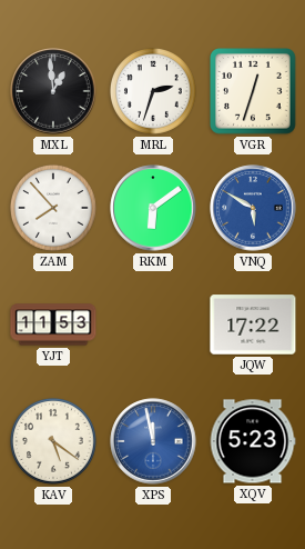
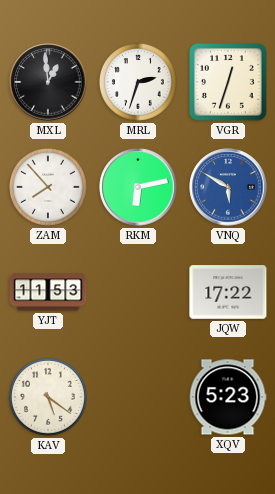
RKM: 6:09 -> 6:13
XPS: 11:58 -> none
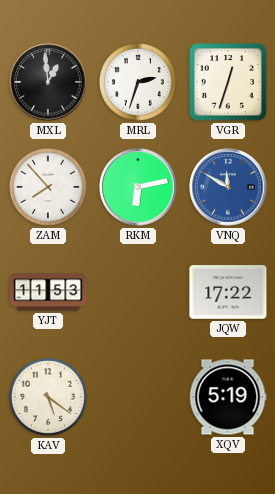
VNQ: 5:50 -> 11:50
XQV: 5:23 -> 5:19
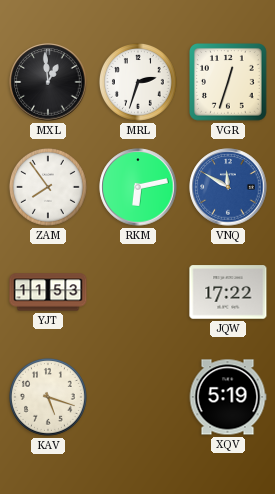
ZAM: 7:53 -> 7:54
KAV: 5:21 -> 5:18
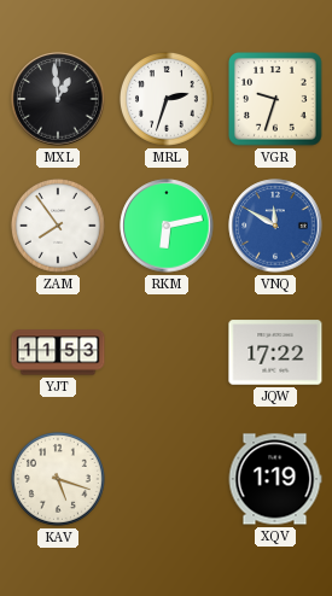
VGR: 12:33 -> 9:33
XQV: 5:19 -> 1:19
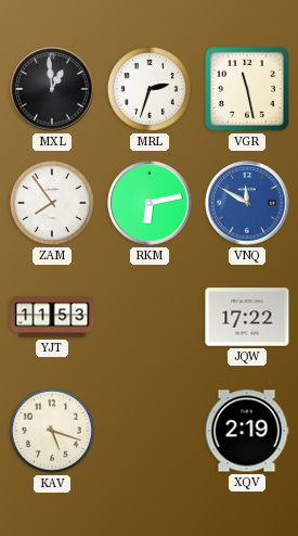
VGR: 9:33 -> 11:28
XQV: 1:19 -> 2:19
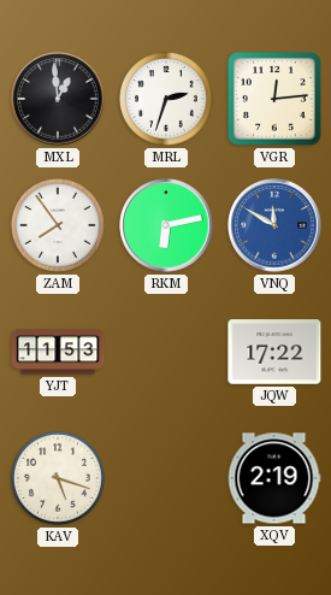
VGR: 11:28 -> 12:14
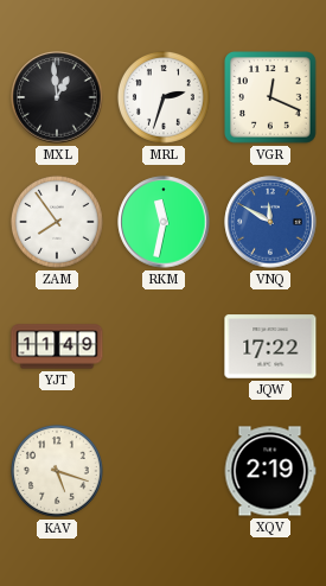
VGR: 12:14 -> 12:19
RKM: 6:13 -> 11:32
YJT: 11:53 -> 11:49
